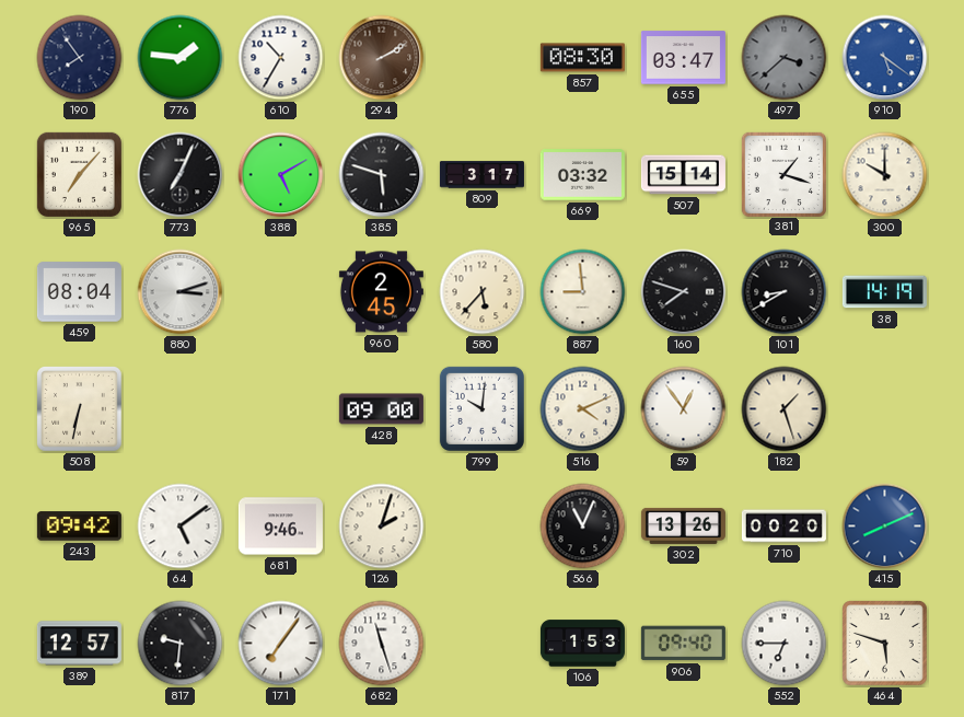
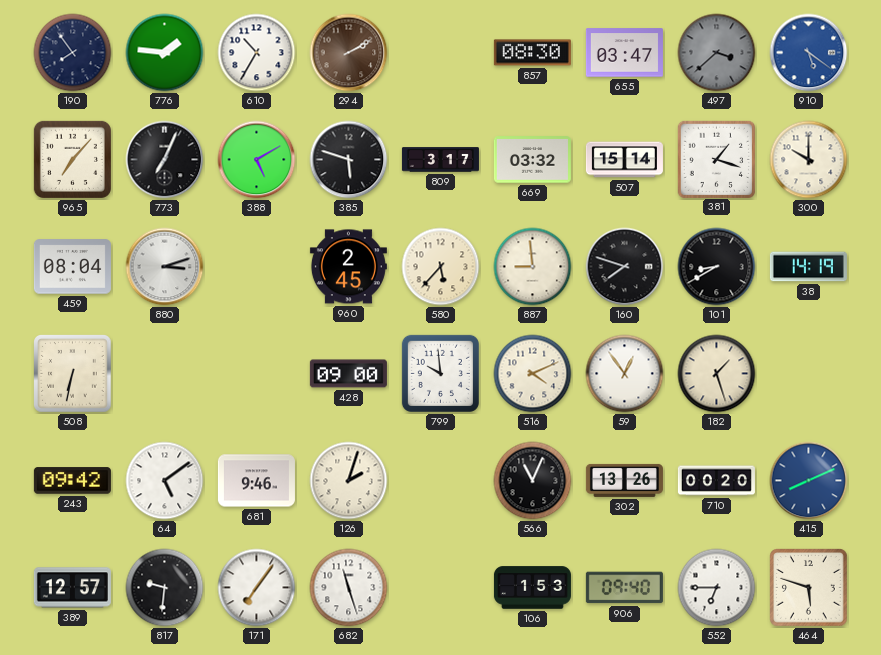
799: 10:01 -> 9:59
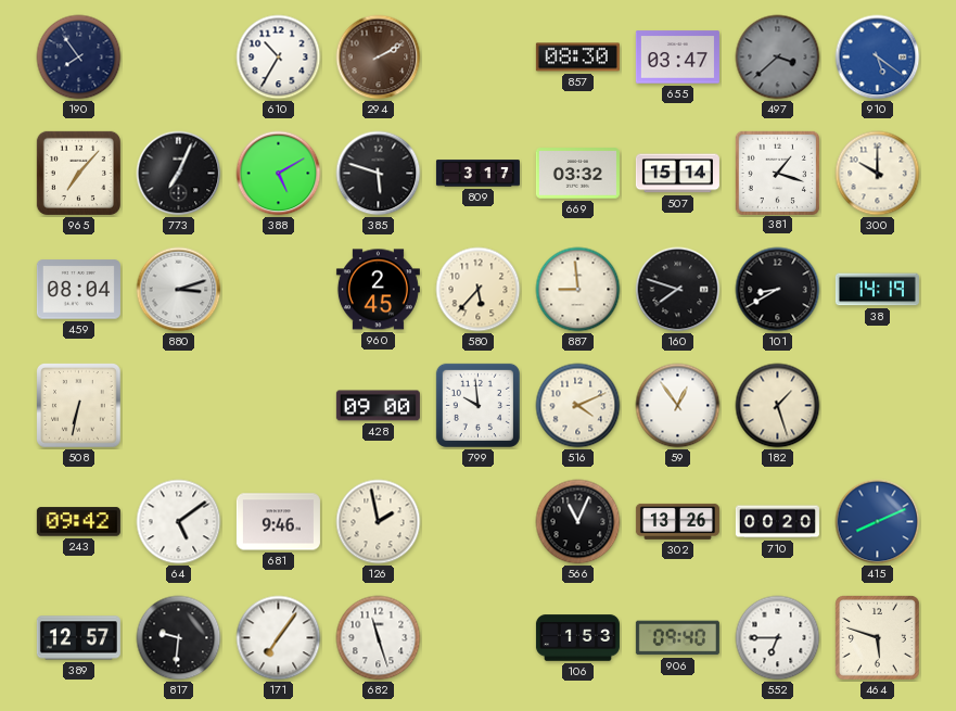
776: 1:46 -> none
126: 2:03 -> 1:58
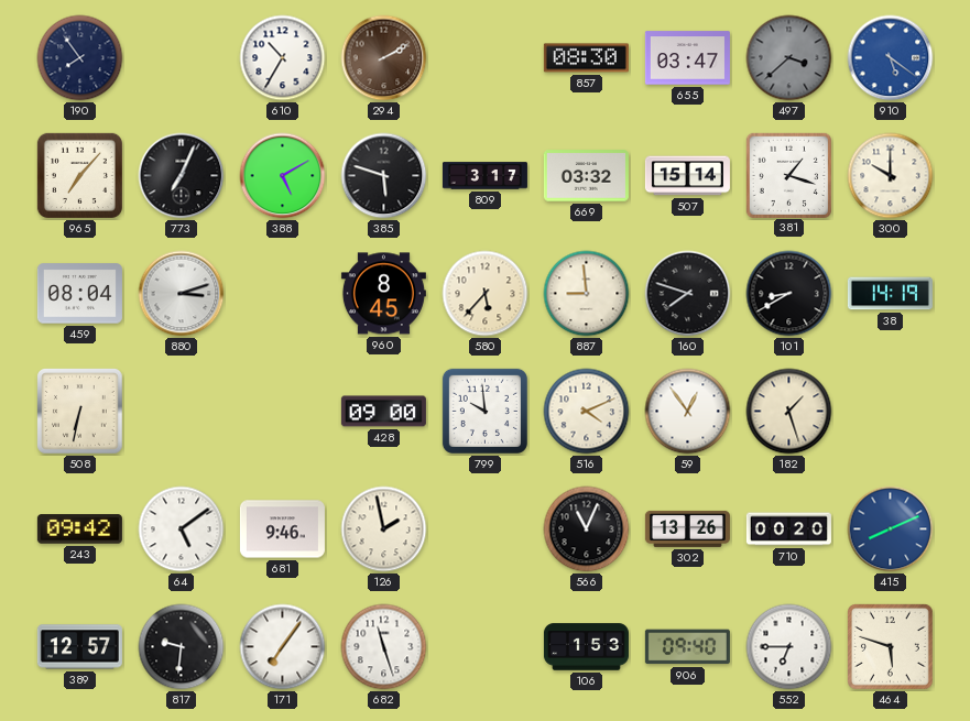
960: 2:45 -> 8:45
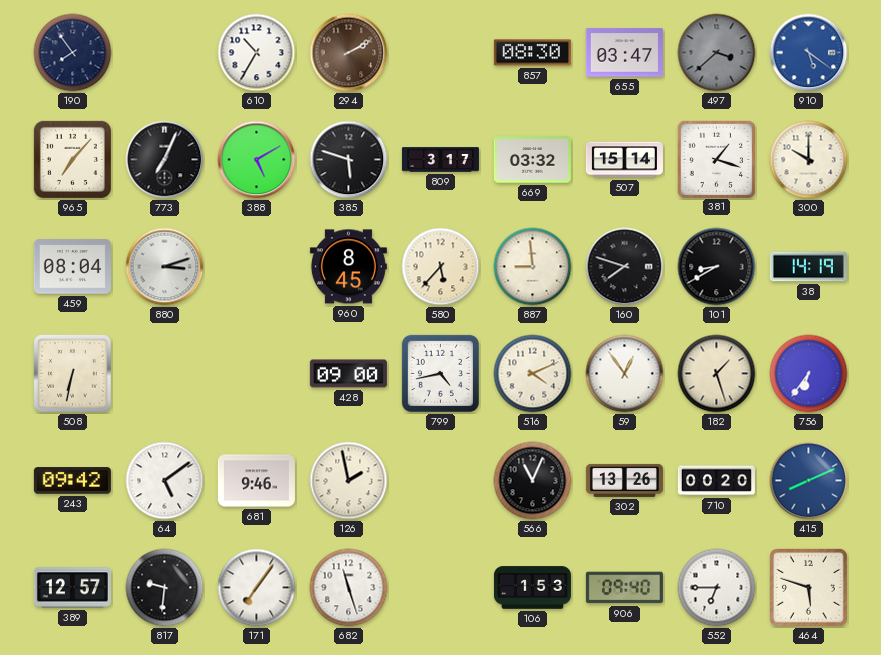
799: 9:59 -> 4:43
756: none -> 6:36
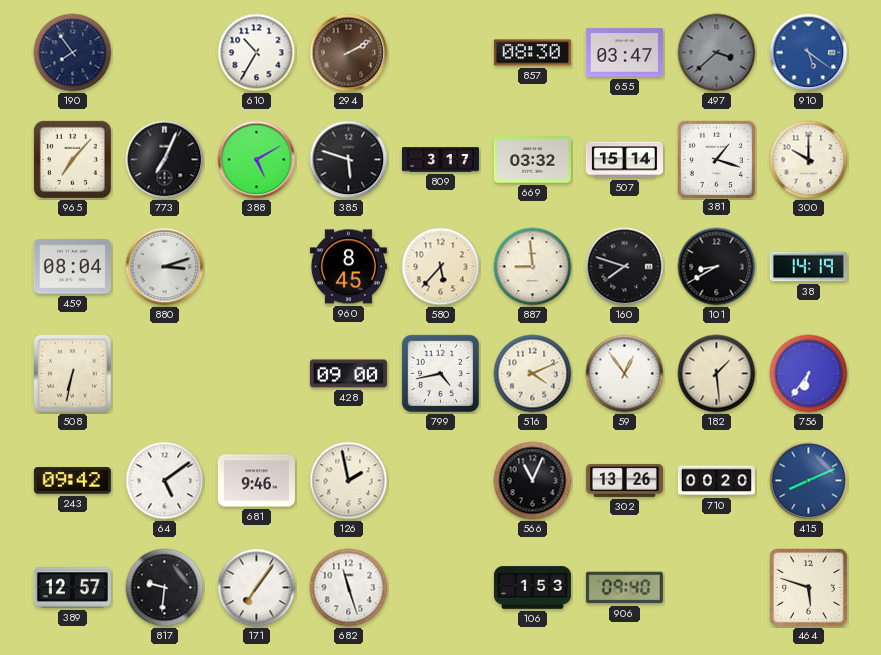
182: 1:27 -> 1:29
552: 6:45 -> none
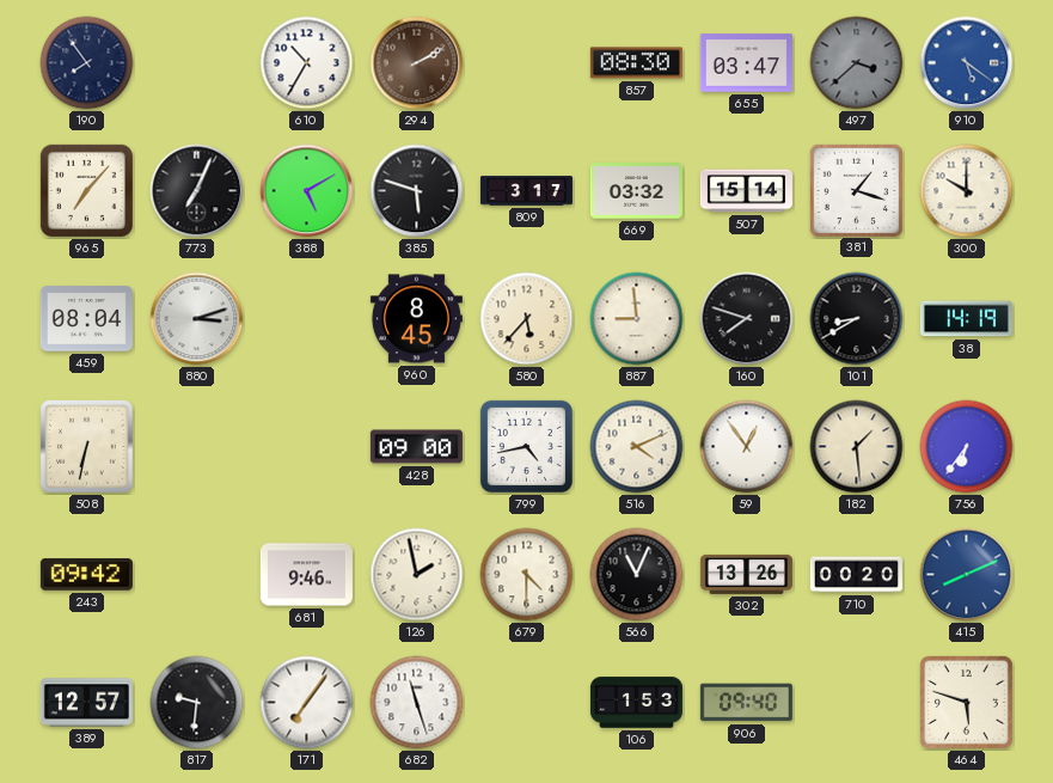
64: 5:09 -> none
679: none -> 4:30
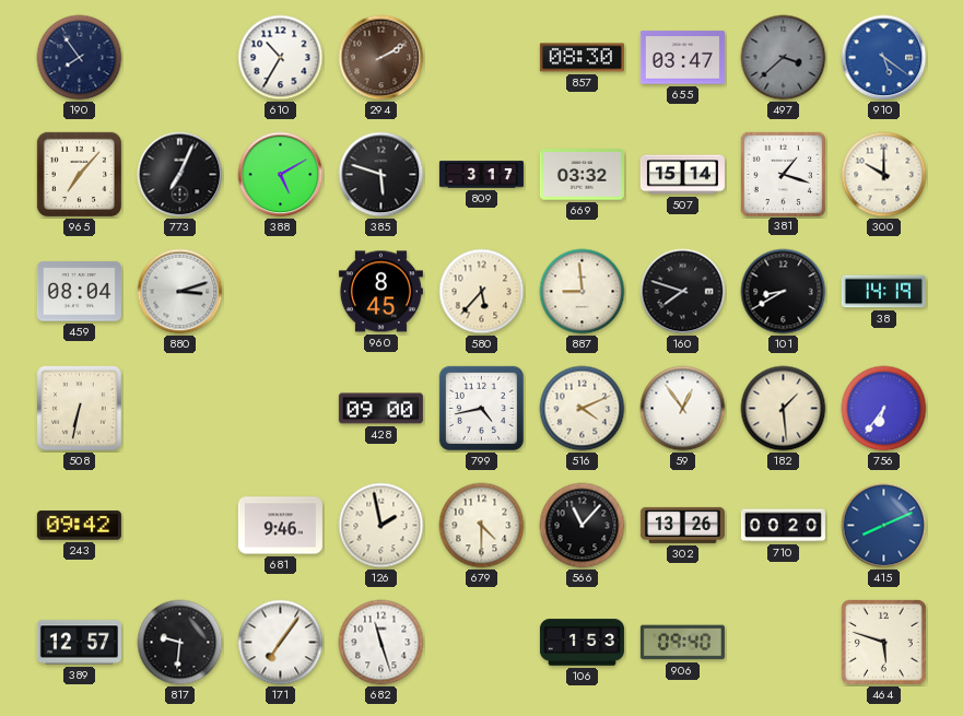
566: 11:04 -> 11:07
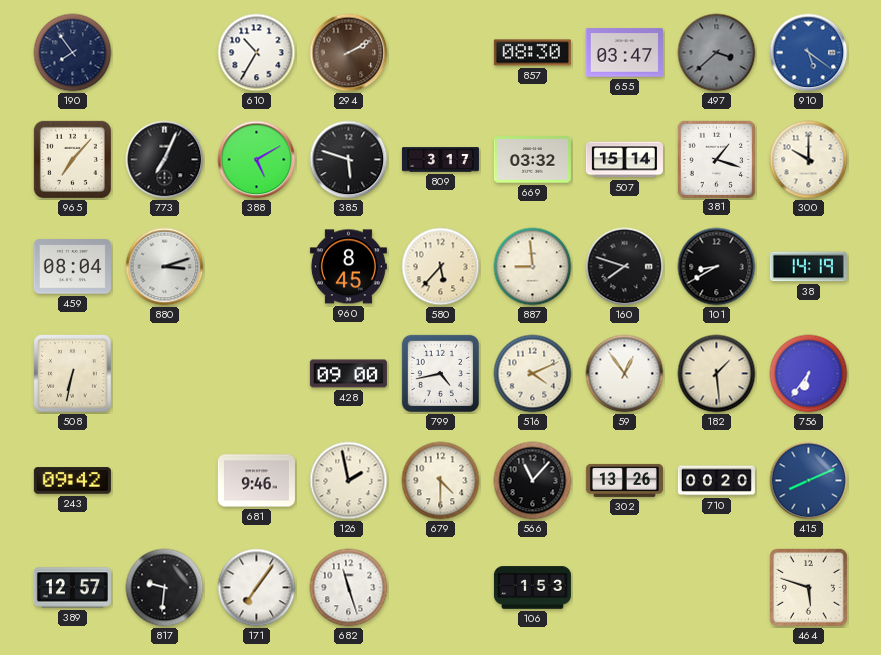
906: 09:40 -> none
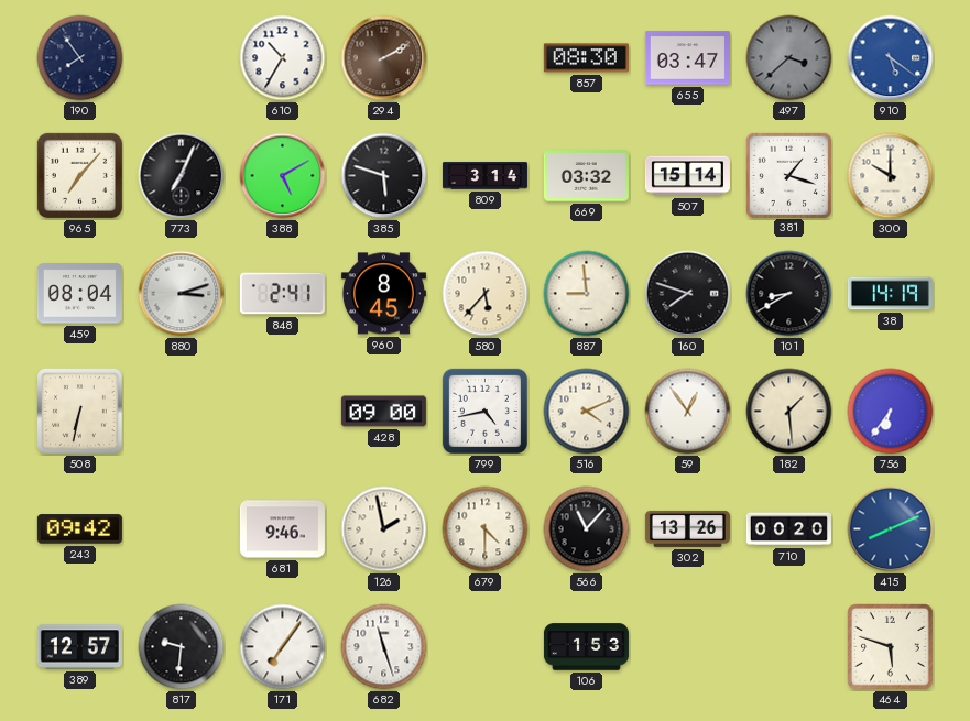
809: 3:17 -> 3:14
848: none -> 2:41
